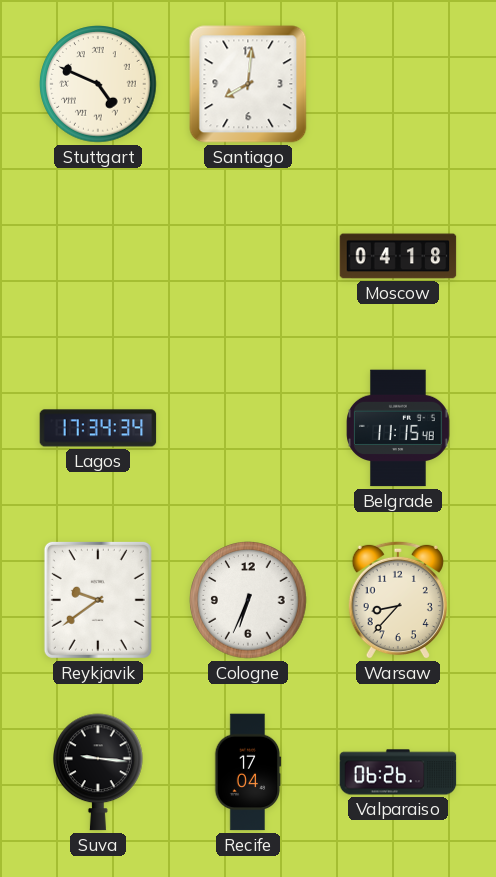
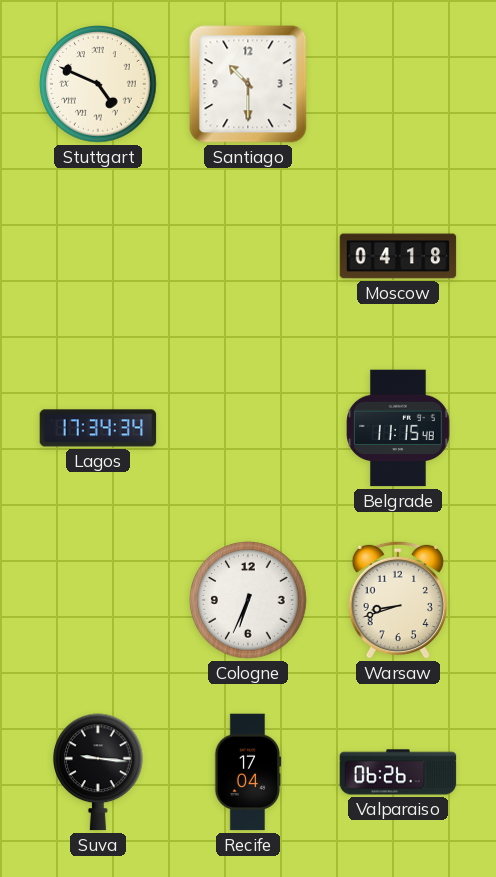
Santiago: 8:01 -> 10:30
Reykjavik: 9:39 -> none
Warsaw: 8:37 -> 8:42
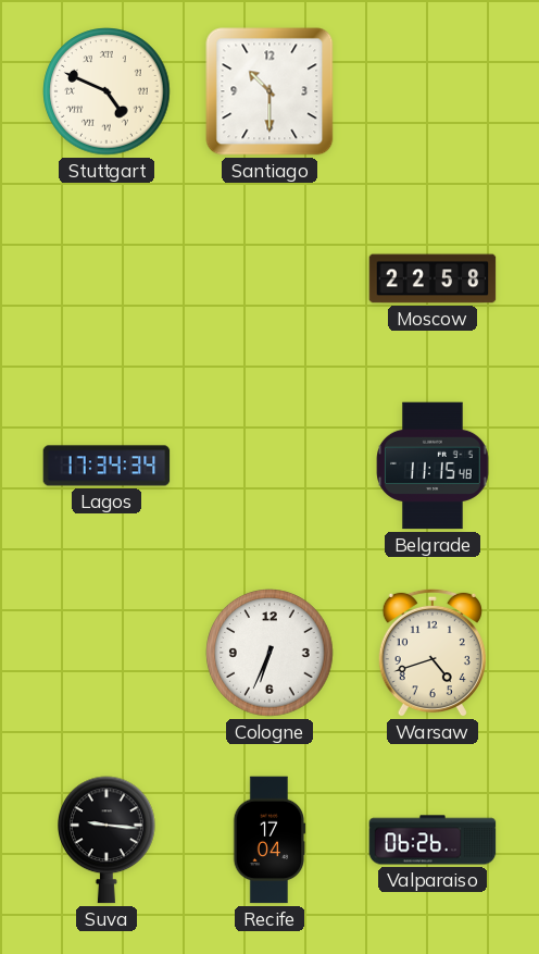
Moscow: 04:18 -> 22:58
Warsaw: 8:42 -> 4:42
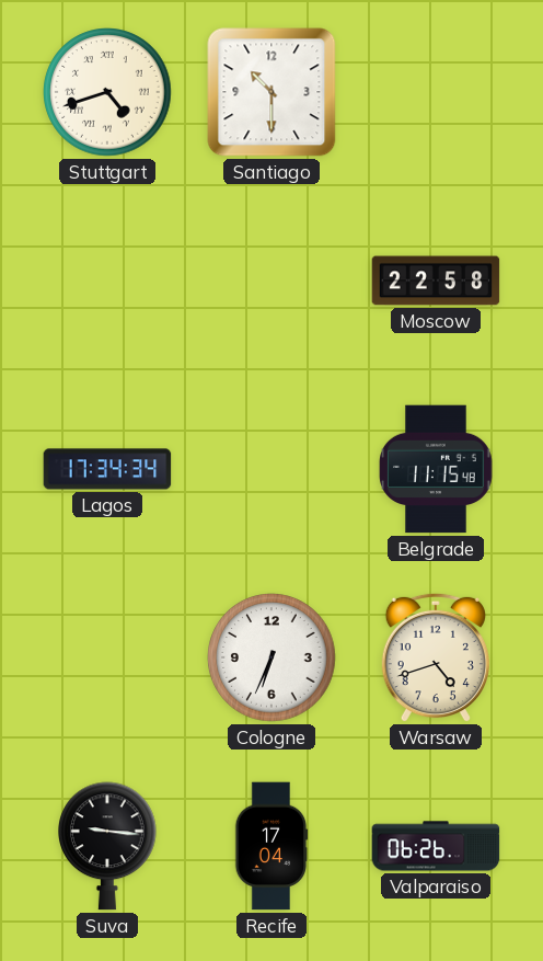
Stuttgart: 4:49 -> 4:42
